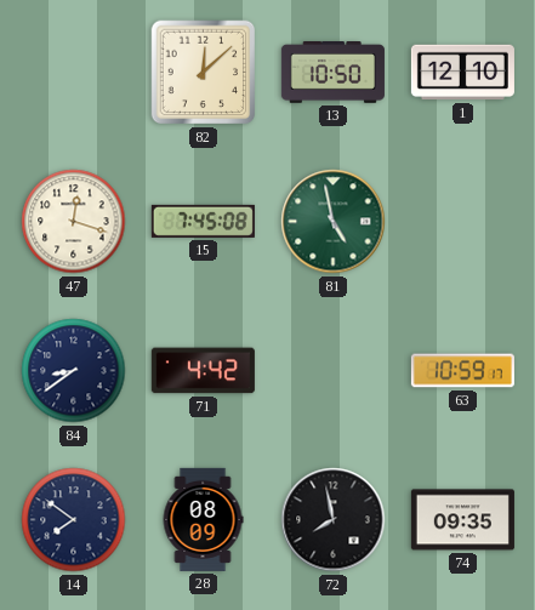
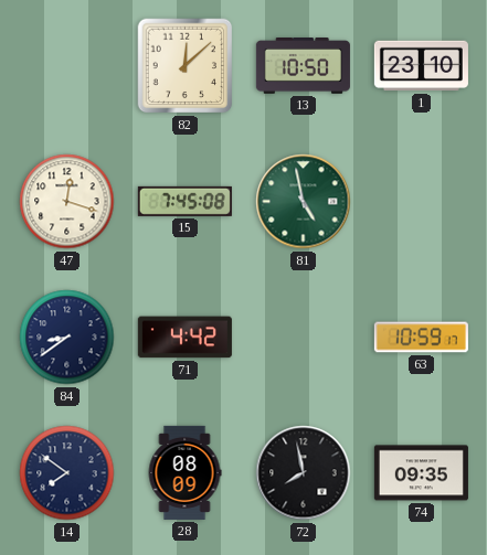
1: 12:10 -> 23:10
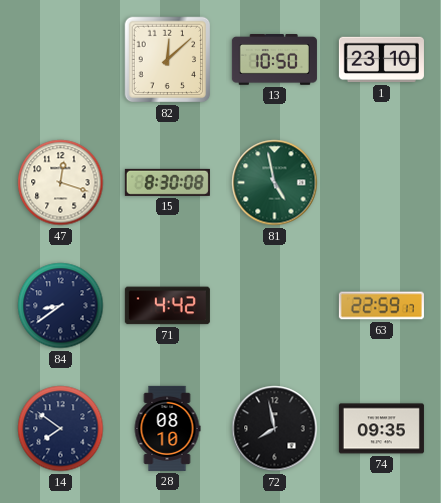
15: 7:45 -> 8:30
63: 10:59 -> 22:59
28: 08:09 -> 08:10
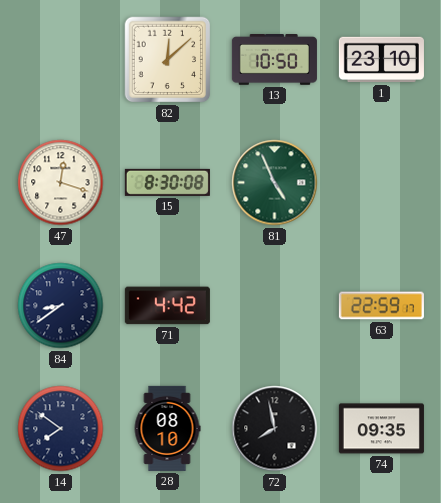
81: 4:58 -> 4:56
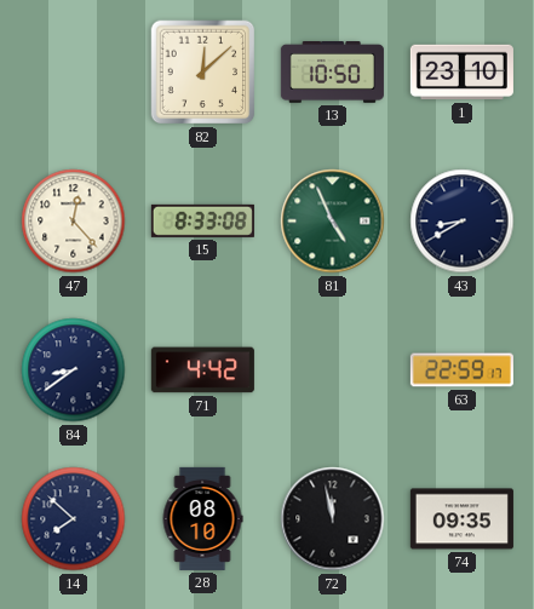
47: 12:18 -> 12:23
15: 8:30 -> 8:33
43: none -> 8:40
14: 7:51 -> 7:52
72: 7:58 -> 11:58
